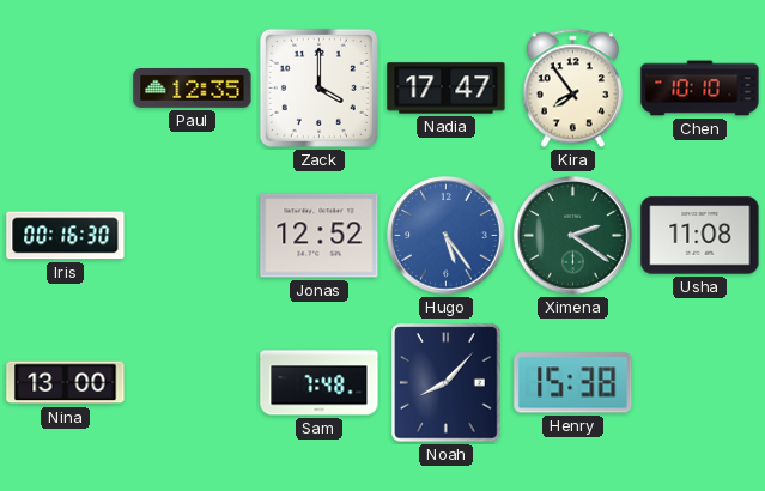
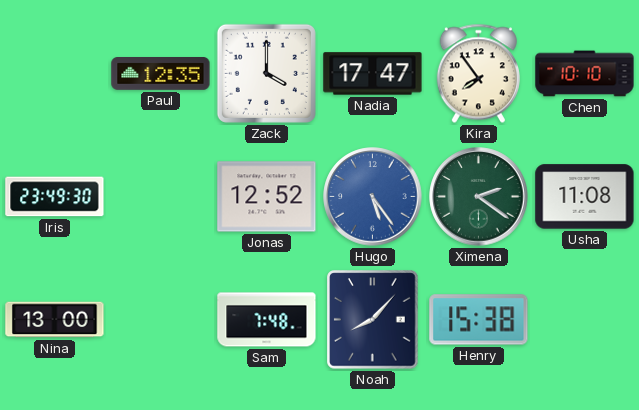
Iris: 00:16 -> 23:49
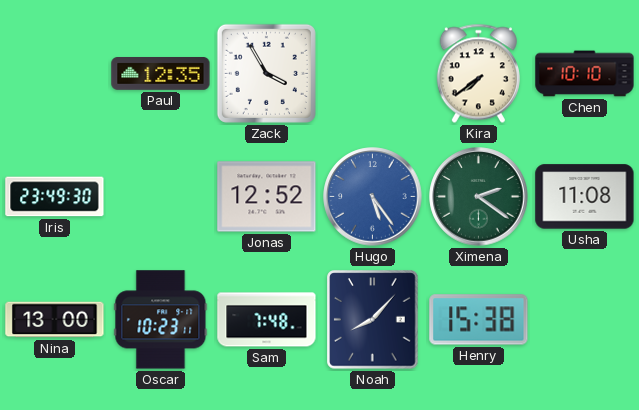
Zack: 4:00 -> 3:55
Nadia: 17:47 -> none
Kira: 7:54 -> 7:39
Oscar: none -> 10:23
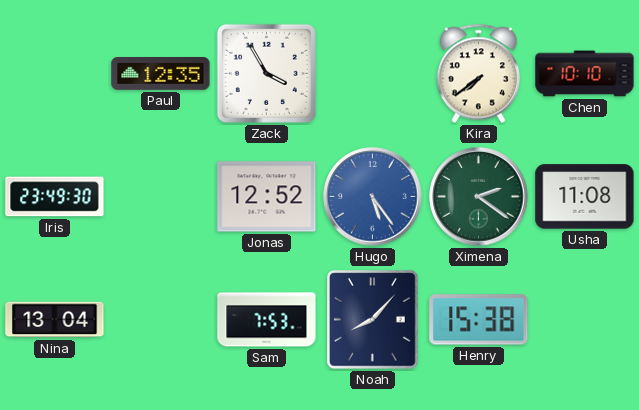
Nina: 13:00 -> 13:04
Oscar: 10:23 -> none
Sam: 7:48 -> 7:53
